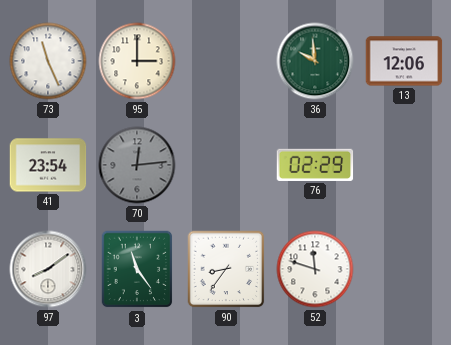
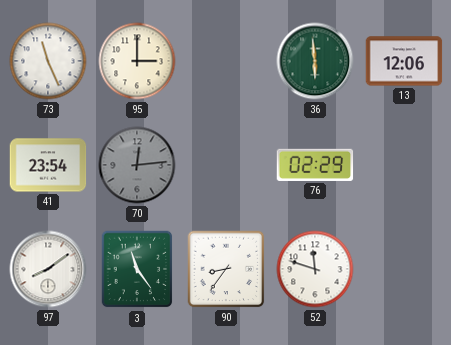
36: 9:59 -> 5:59
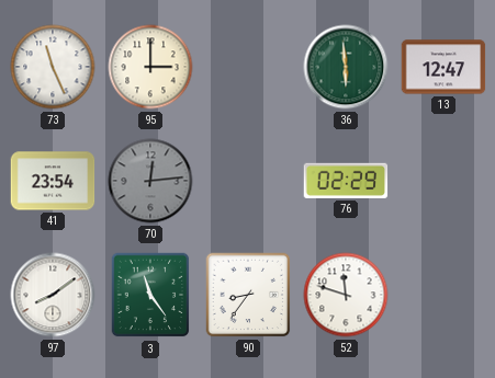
13: 12:06 -> 12:47
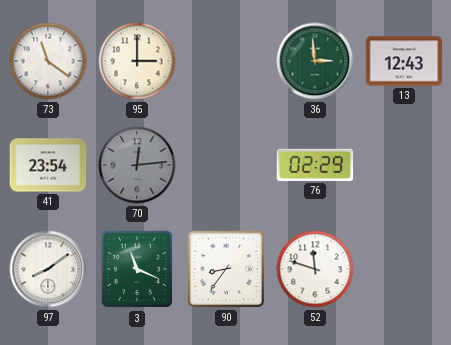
73: 11:26 -> 11:21
36: 5:59 -> 2:59
13: 12:47 -> 12:43
3: 11:24 -> 11:19
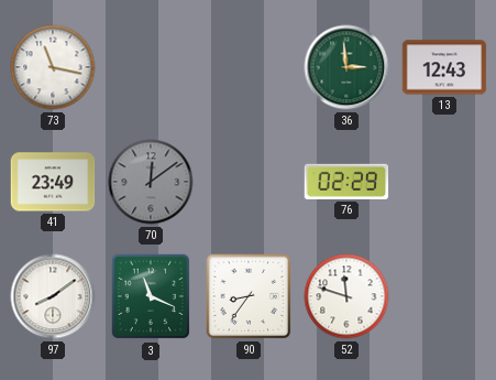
73: 11:21 -> 11:17
95: 3:00 -> none
41: 23:54 -> 23:49
70: 12:14 -> 12:09
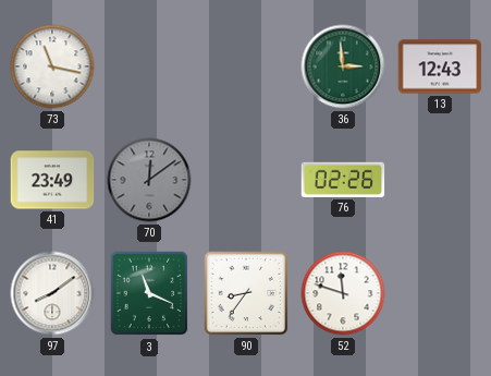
76: 02:29 -> 02:26
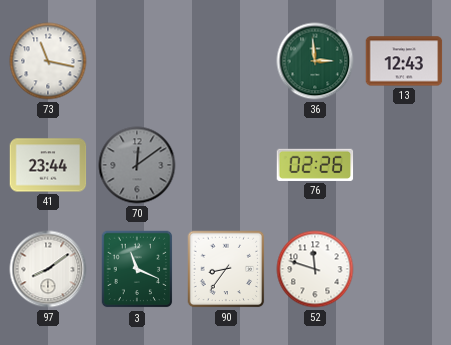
41: 23:49 -> 23:44
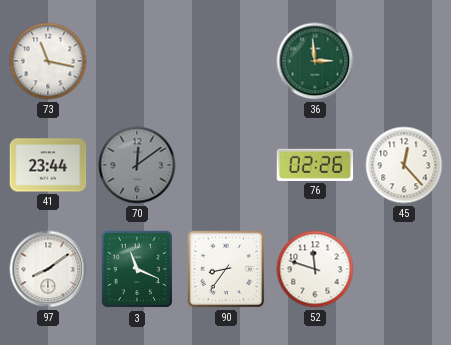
13: 12:43 -> none
45: none -> 12:23
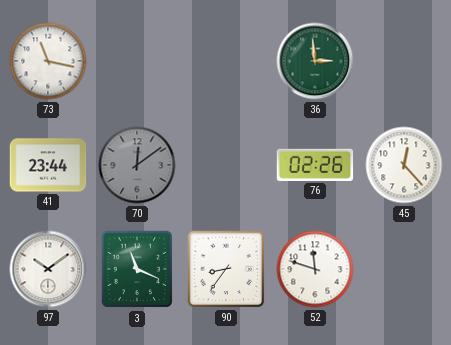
97: 8:09 -> 10:09
